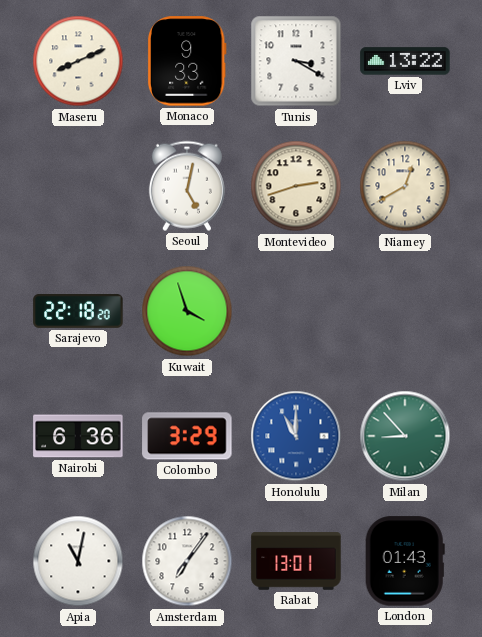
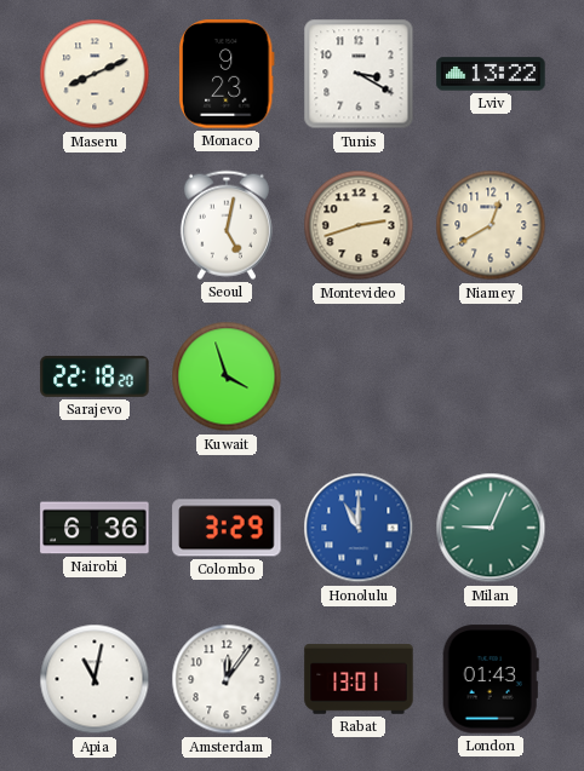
Monaco: 9:33 -> 9:23
Milan: 8:53 -> 9:04
Amsterdam: 7:06 -> 12:06
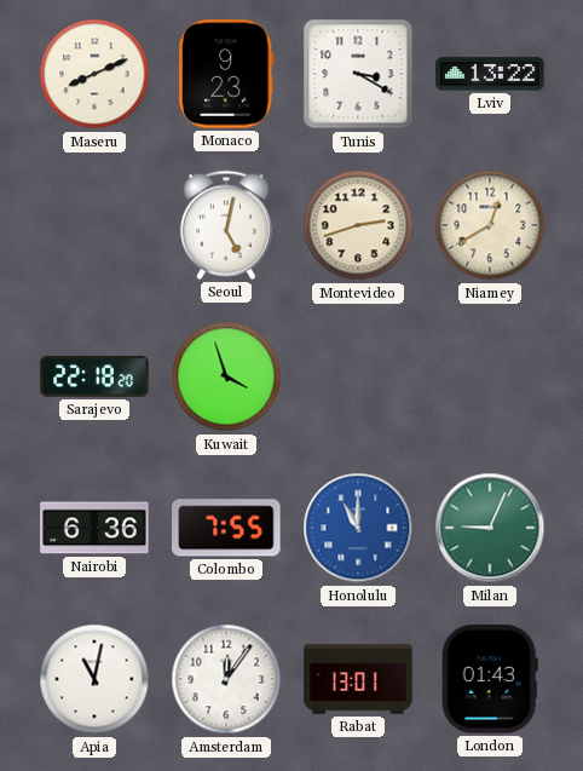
Colombo: 3:29 -> 7:55
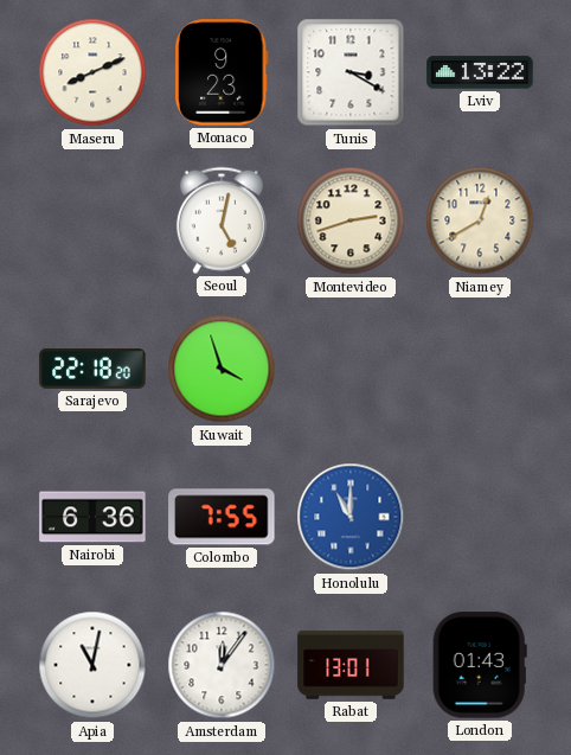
Milan: 9:04 -> none
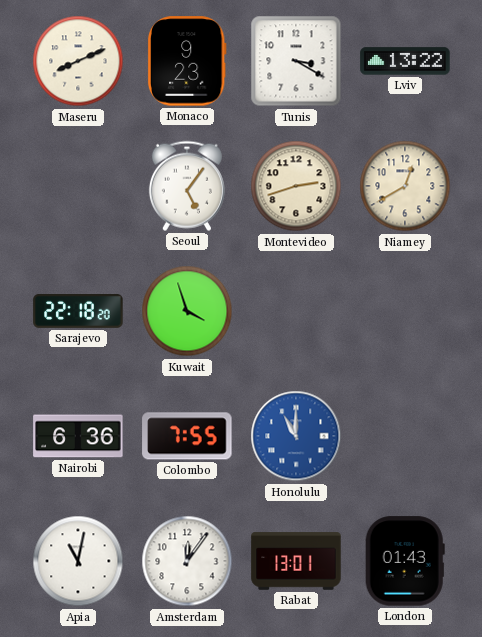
Seoul: 5:02 -> 5:06
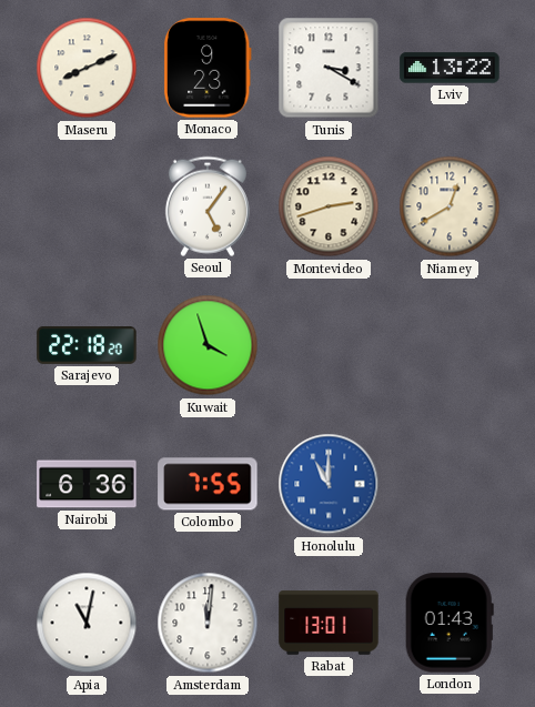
Amsterdam: 12:06 -> 12:01
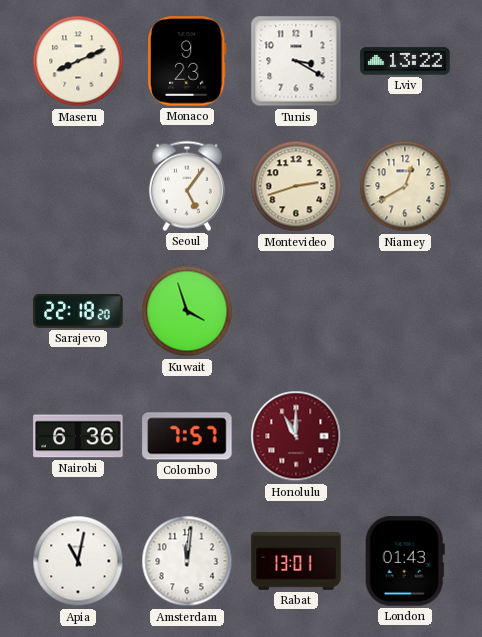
Colombo: 7:55 -> 7:57
Honolulu dial: blue -> burgundy
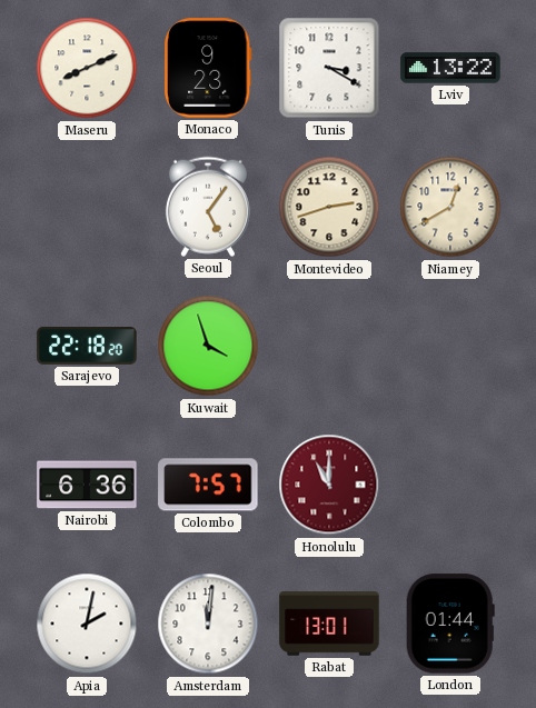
Apia: 11:02 -> 2:02
London: 01:43 -> 01:44
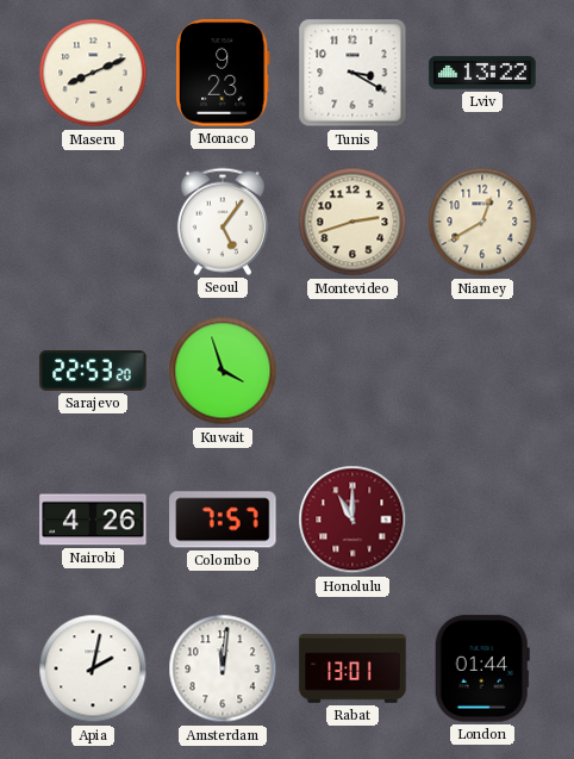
Sarajevo: 22:18 -> 22:53
Nairobi: 6:36 -> 4:26
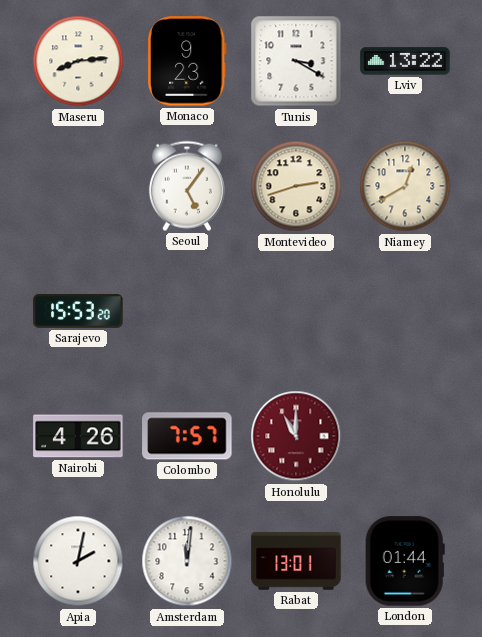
Maseru: 8:11 -> 8:14
Sarajevo: 22:53 -> 15:53
Kuwait: 3:57 -> none
